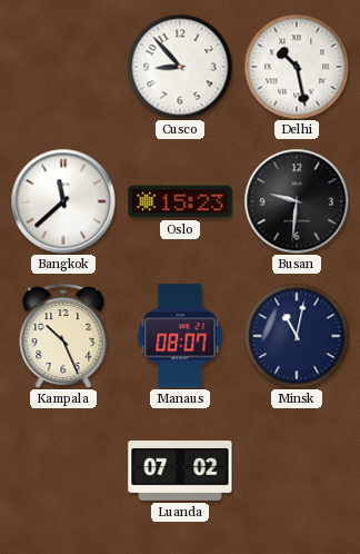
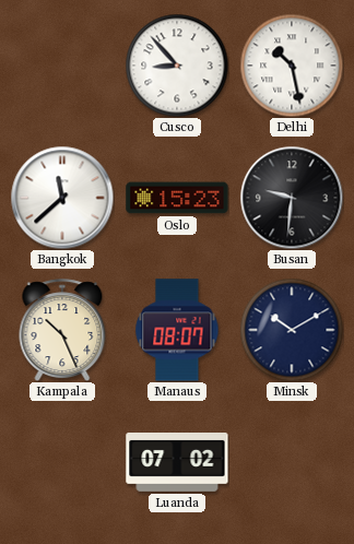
Minsk: 11:02 -> 10:10
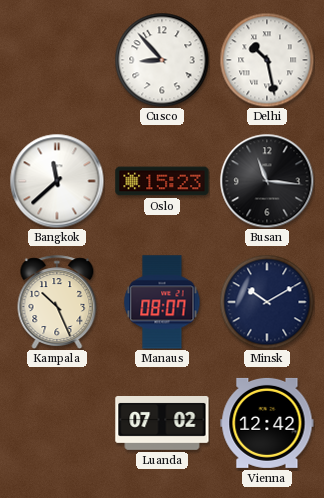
Busan: 9:31 -> 11:16
Vienna: none -> 12:42
